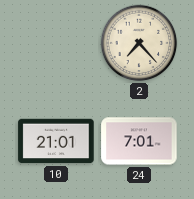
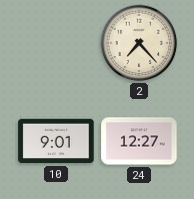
10: 21:01 -> 9:01
24: 7:01 -> 12:27
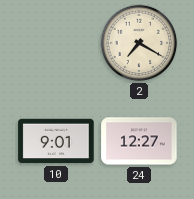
2: 7:23 -> 7:20
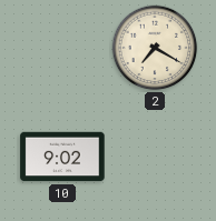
10: 9:01 -> 9:02
24: 12:27 -> none
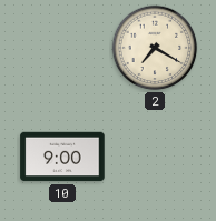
10: 9:02 -> 9:00
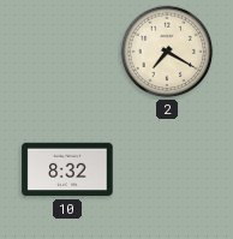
10: 9:00 -> 8:32
